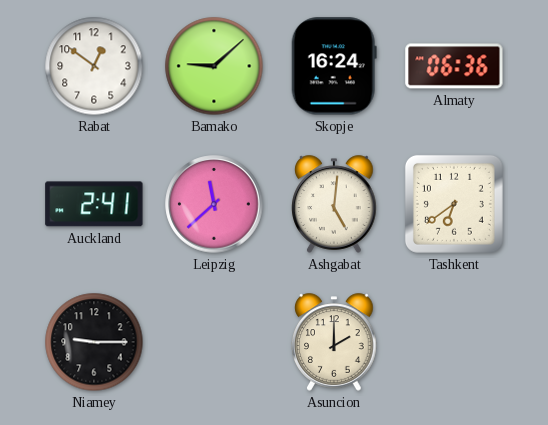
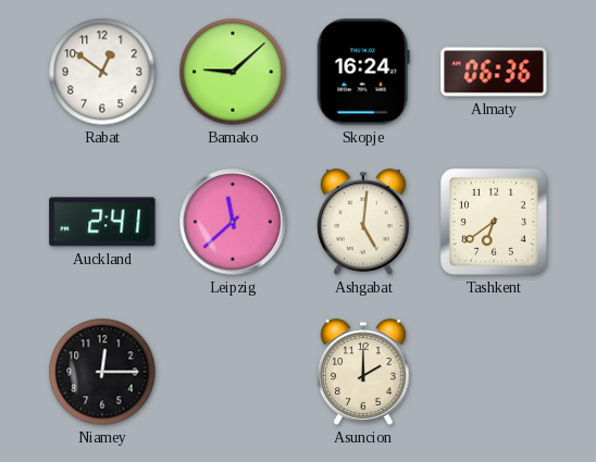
Niamey: 9:15 -> 12:15
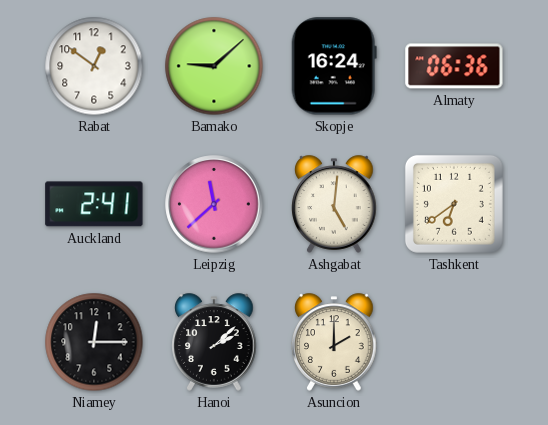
Hanoi: none -> 2:08
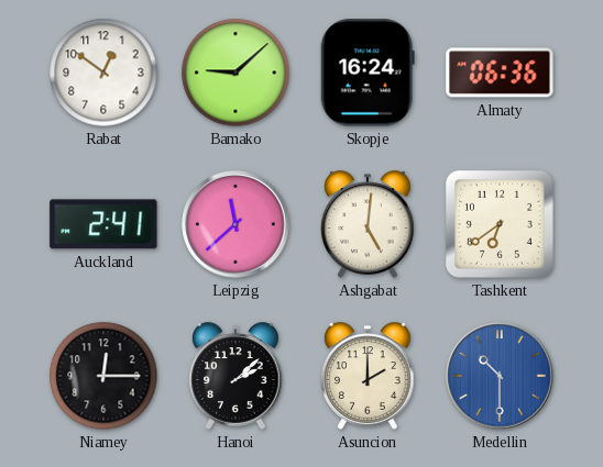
Medellin: none -> 10:30
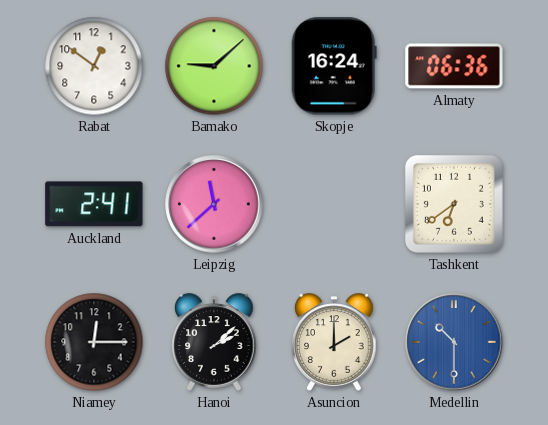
Ashgabat: 5:01 -> none
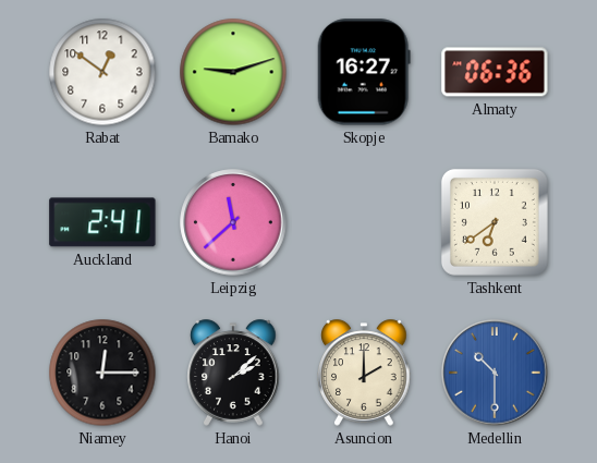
Bamako: 9:08 -> 9:12
Skopje: 16:24 -> 16:27
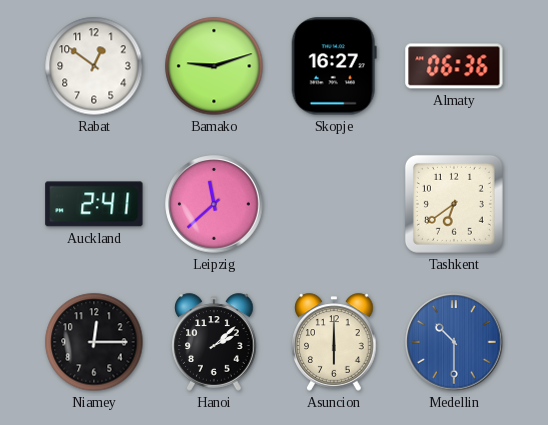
Asuncion: 2:00 -> 6:00
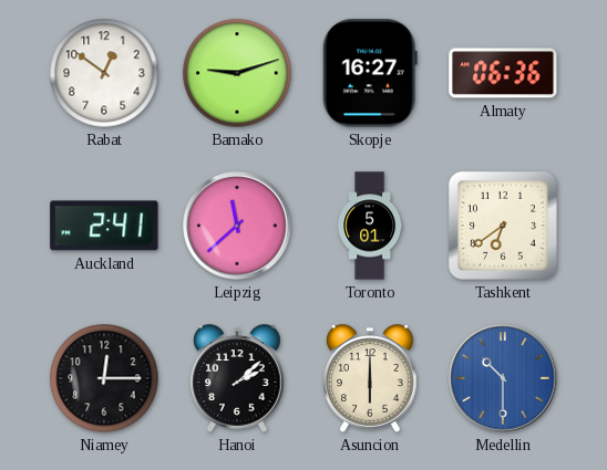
Toronto: none -> 5:01
